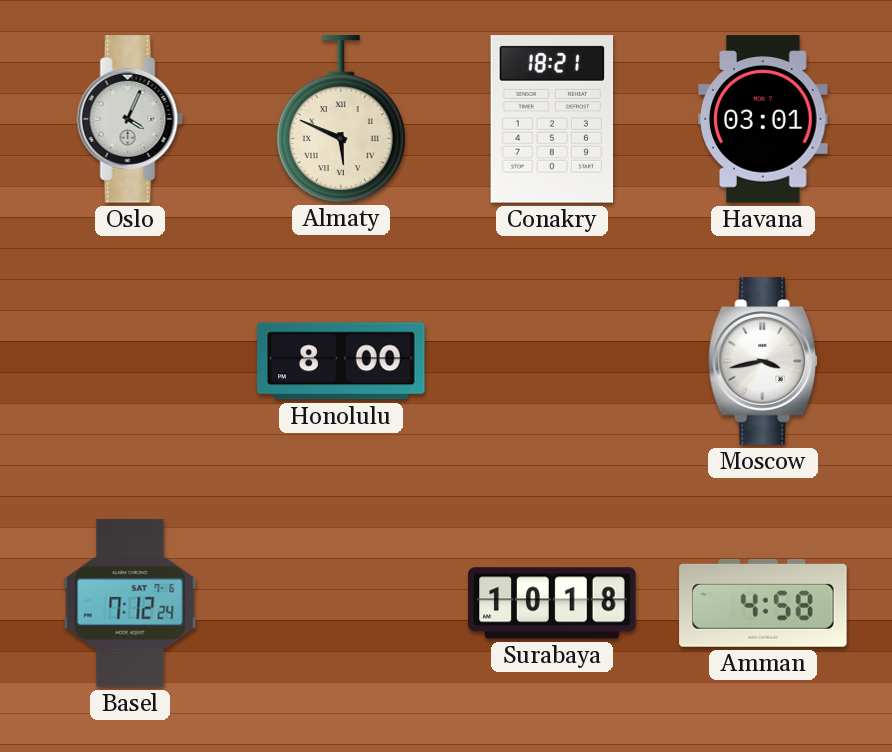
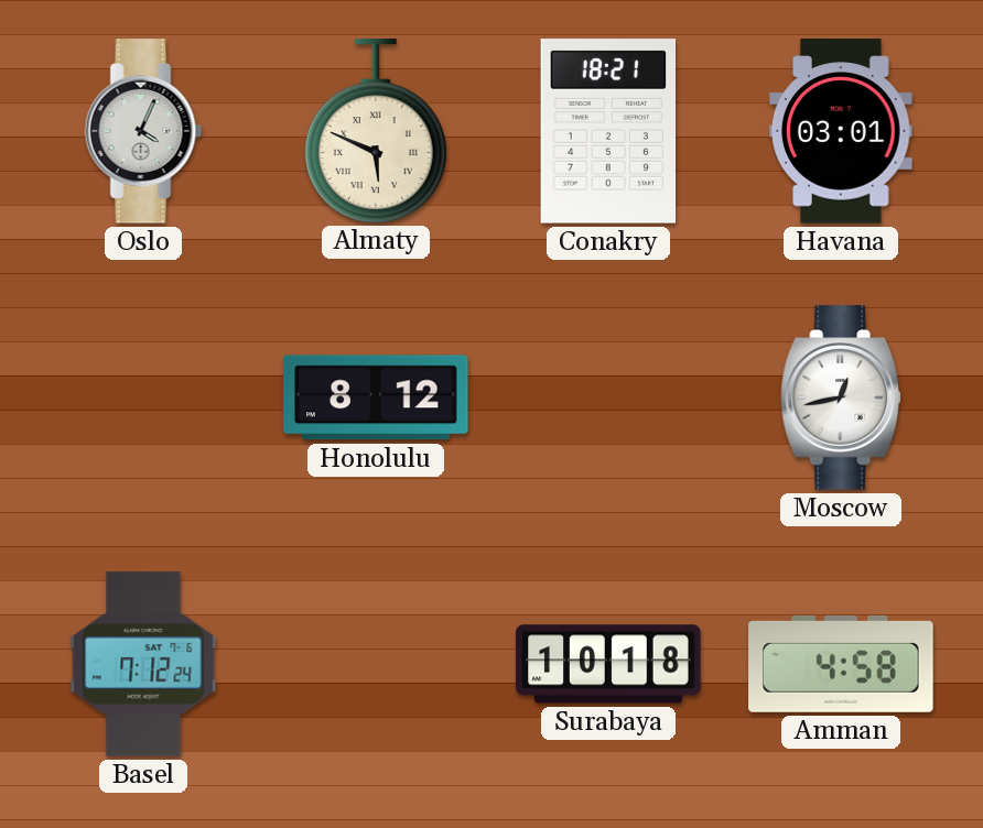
Honolulu: 8:00 -> 8:12
Moscow: 3:43 -> 12:43
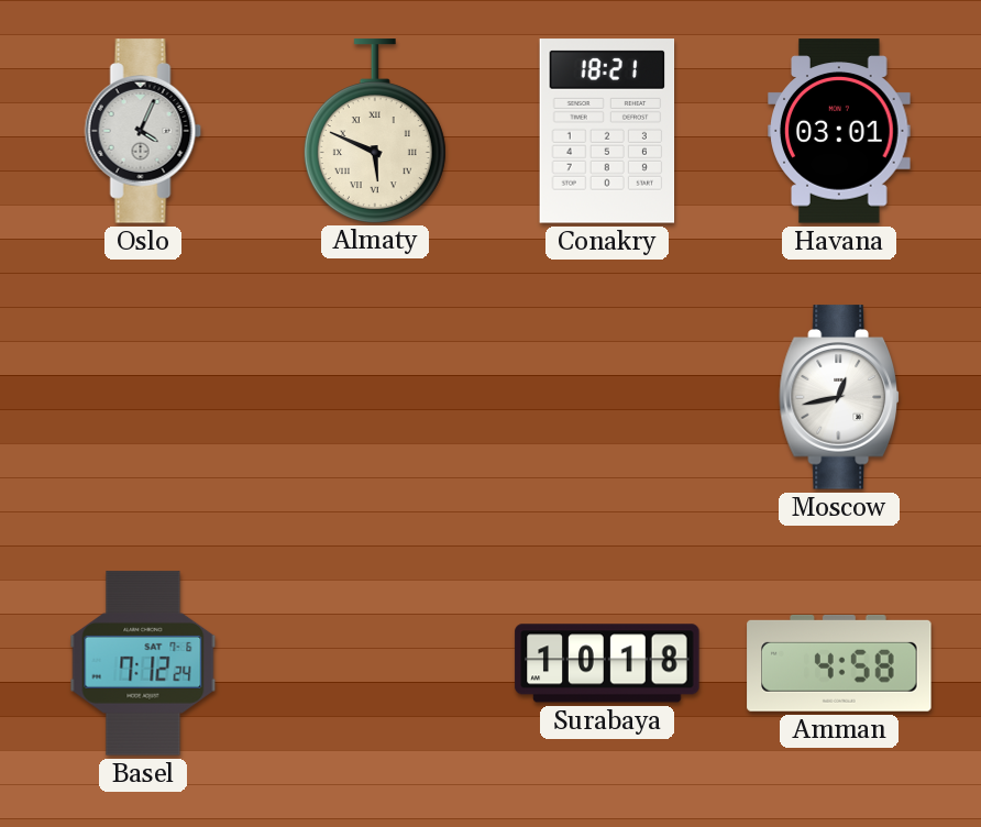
Honolulu: 8:12 -> none
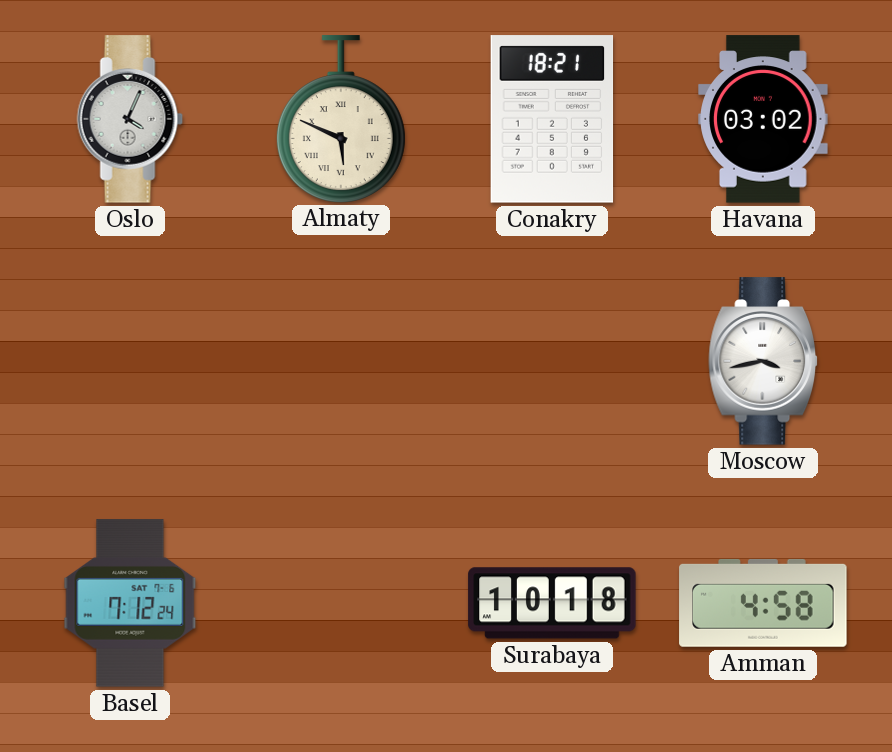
Havana: 03:01 -> 03:02
Moscow: 12:43 -> 3:43
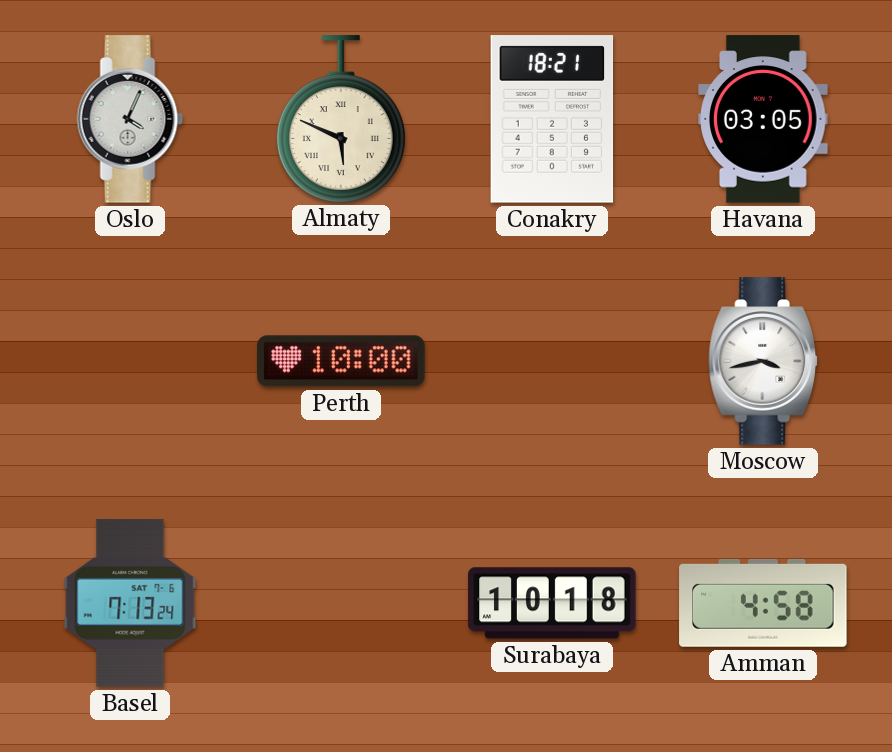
Havana: 03:02 -> 03:05
Perth: none -> 10:00
Basel: 7:12 -> 7:13
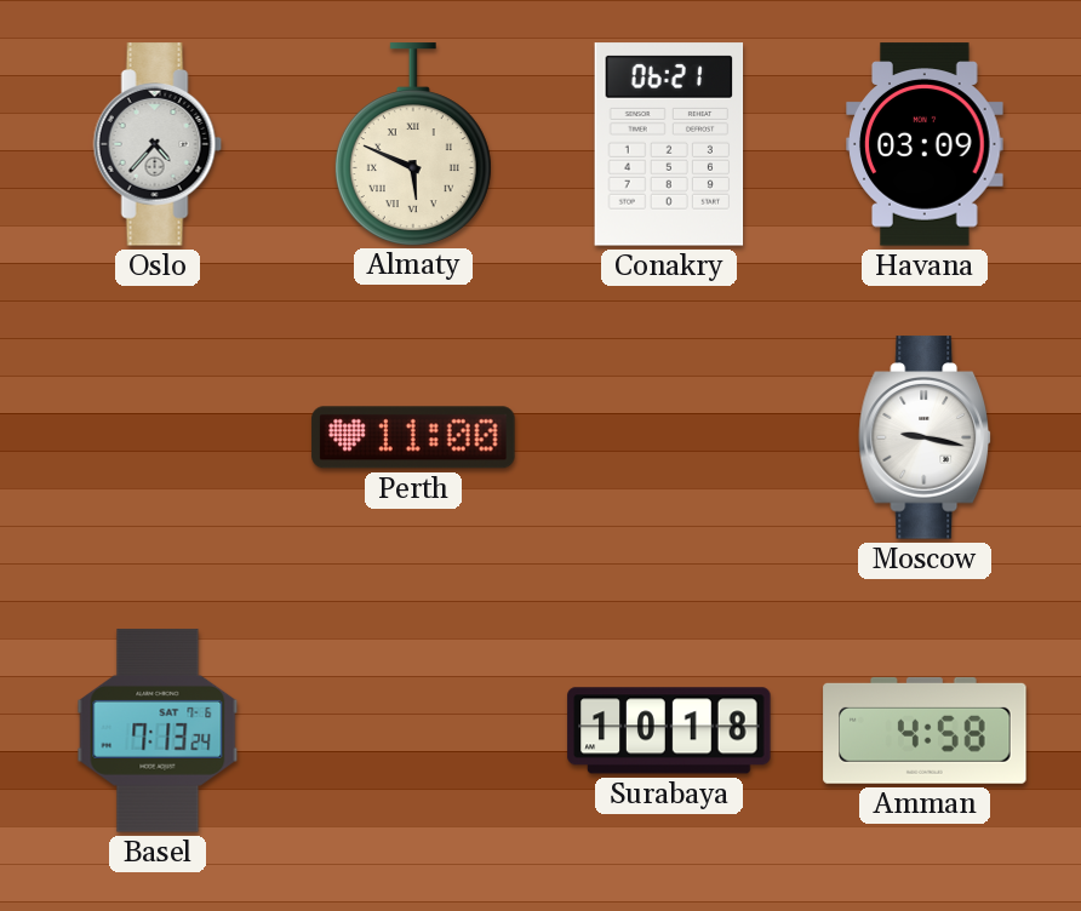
Oslo: 4:04 -> 4:37
Conakry: 18:21 -> 06:21
Havana: 03:05 -> 03:09
Perth: 10:00 -> 11:00
Moscow: 3:43 -> 9:17
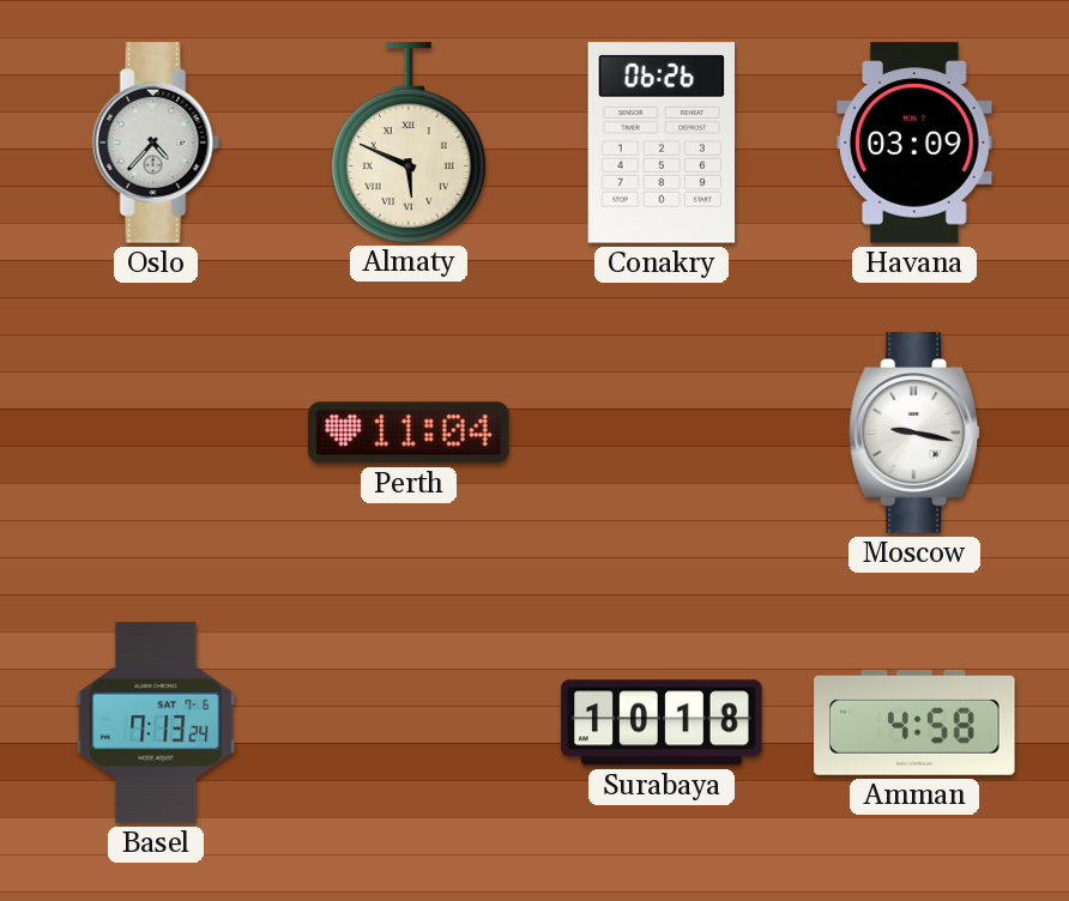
Conakry: 06:21 -> 06:26
Perth: 11:00 -> 11:04
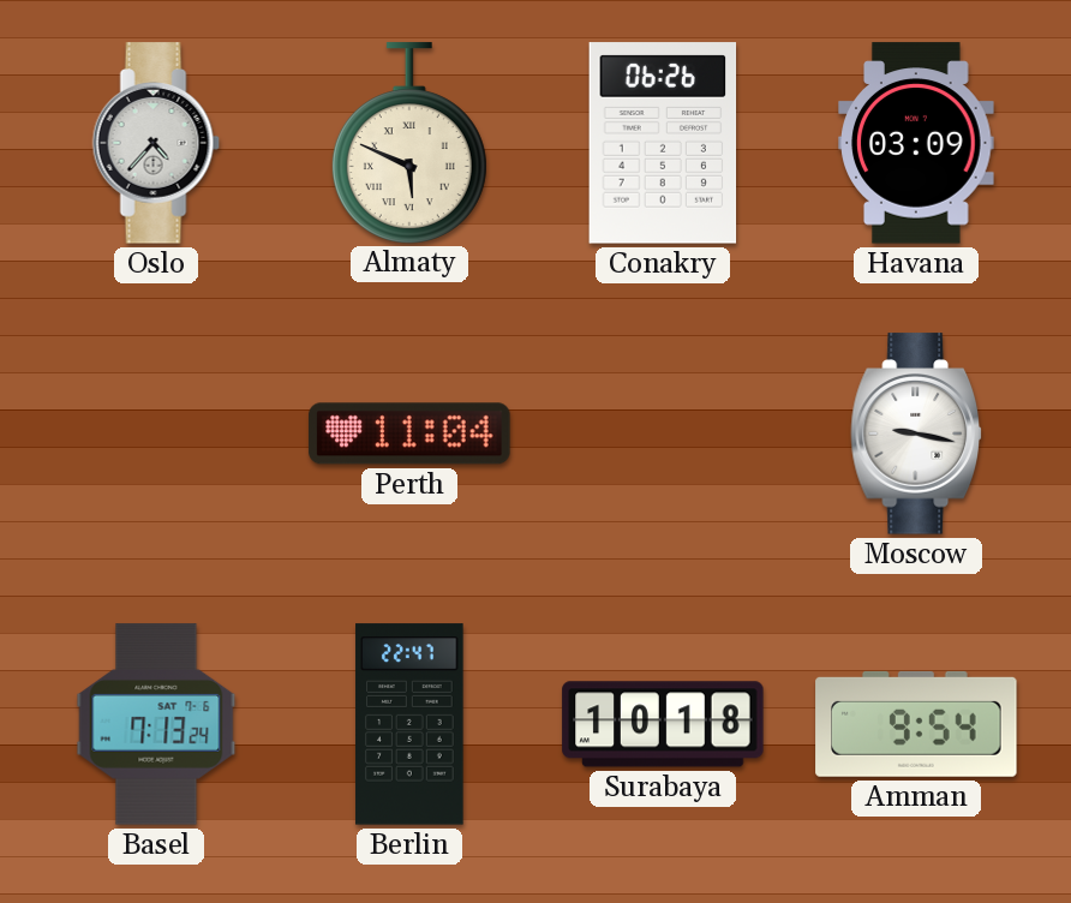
Berlin: none -> 22:47
Amman: 4:58 -> 9:54
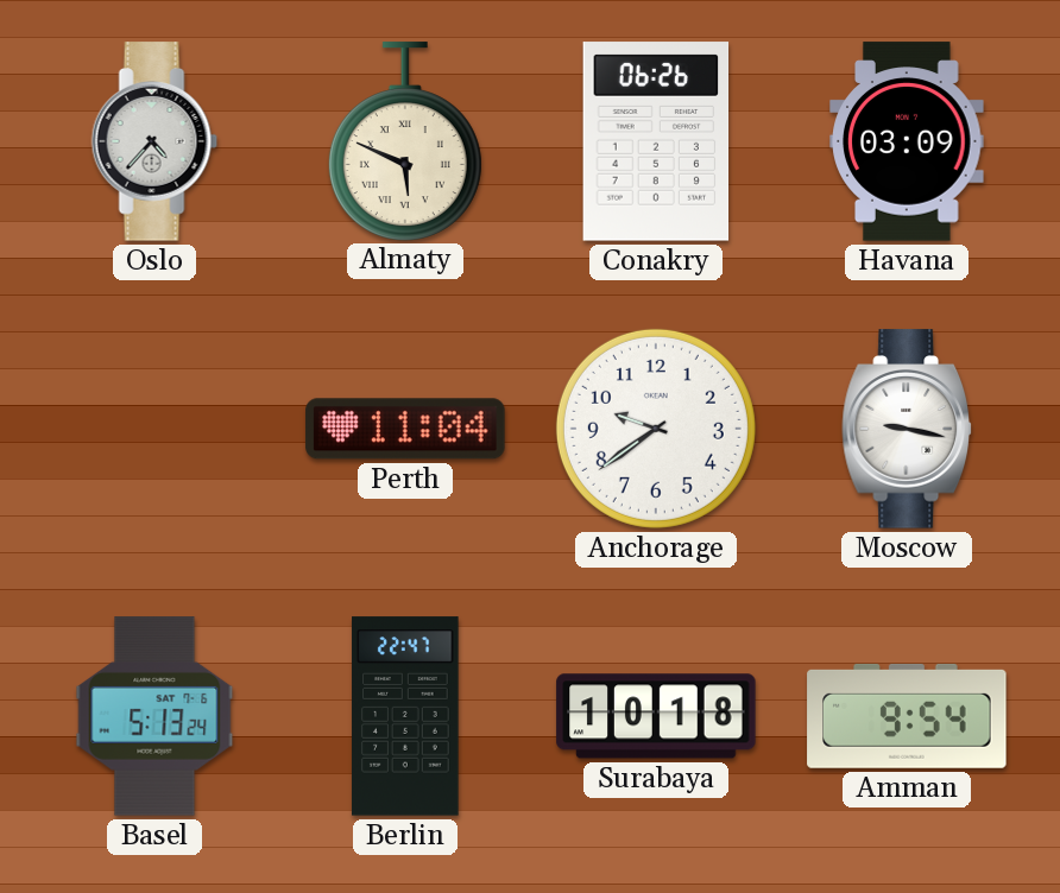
Anchorage: none -> 9:39
Basel: 7:13 -> 5:13
